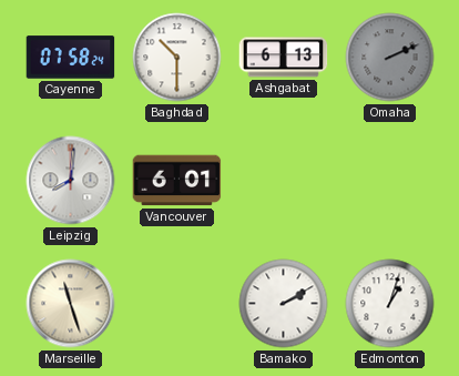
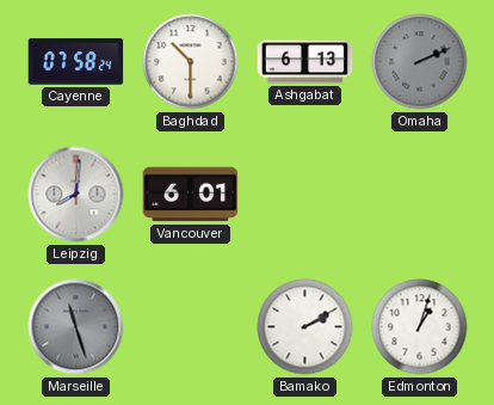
Marseille dial: cream -> grey
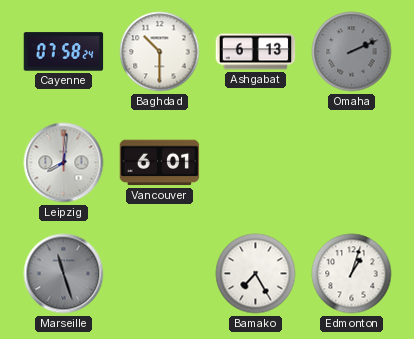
Bamako: 2:10 -> 7:25
